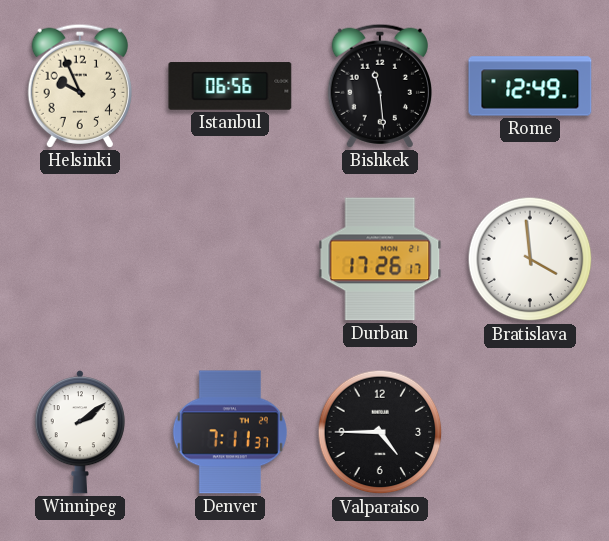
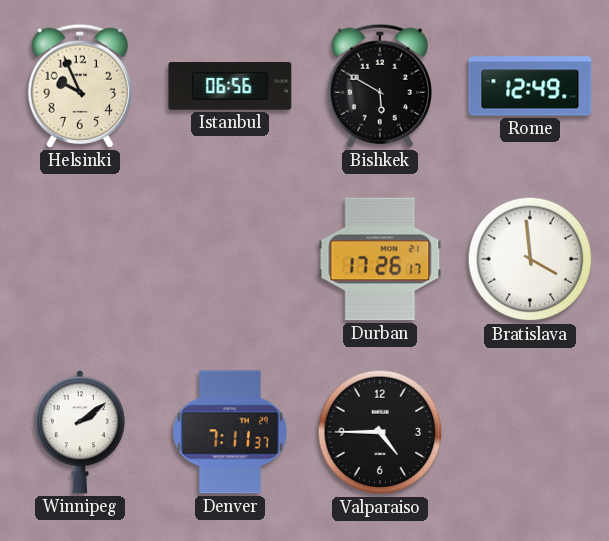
Bishkek: 11:29 -> 5:50
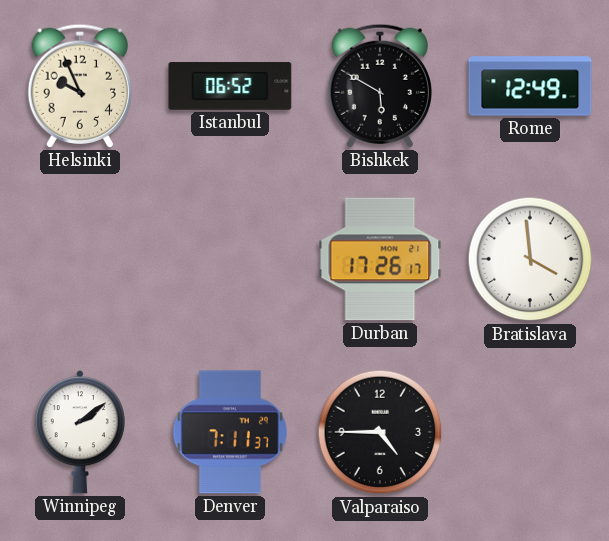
Istanbul: 06:56 -> 06:52
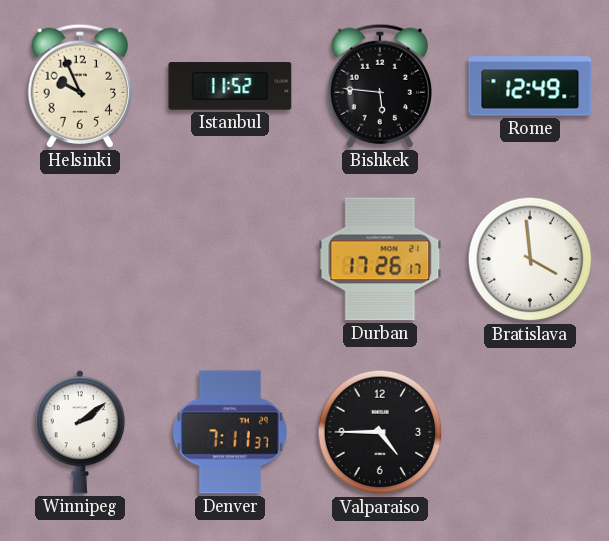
Istanbul: 06:52 -> 11:52
Bishkek: 5:50 -> 5:46
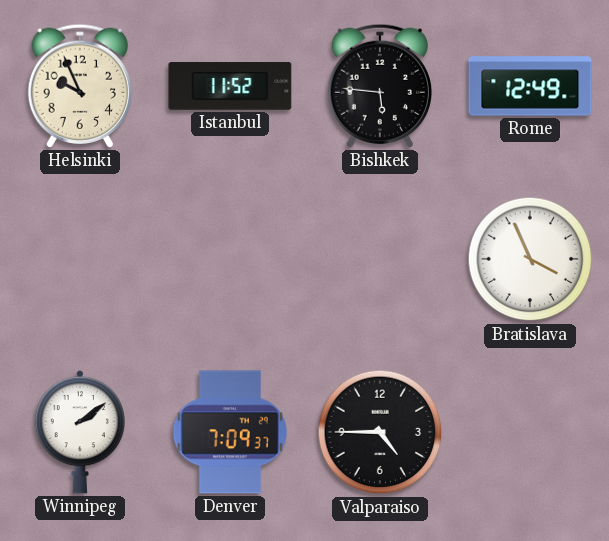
Durban: 17:26 -> none
Bratislava: 3:59 -> 3:56
Denver: 7:11 -> 7:09
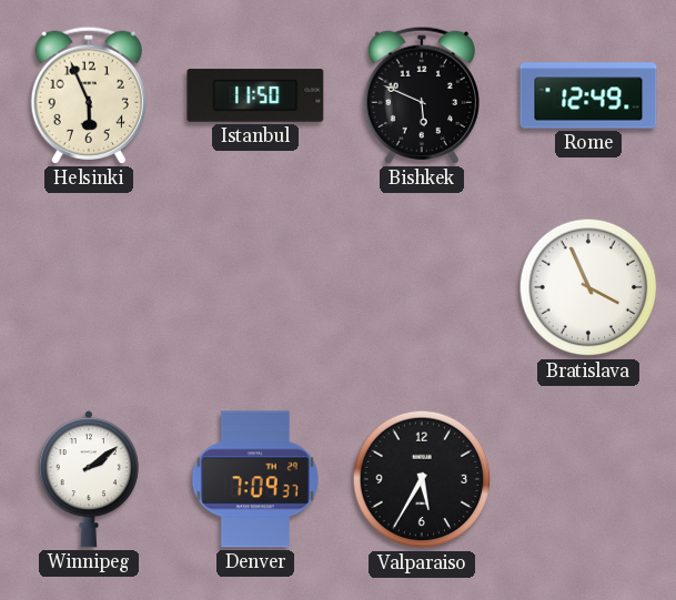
Helsinki: 9:56 -> 5:56
Istanbul: 11:52 -> 11:50
Bishkek: 5:46 -> 5:49
Valparaiso: 4:45 -> 5:35
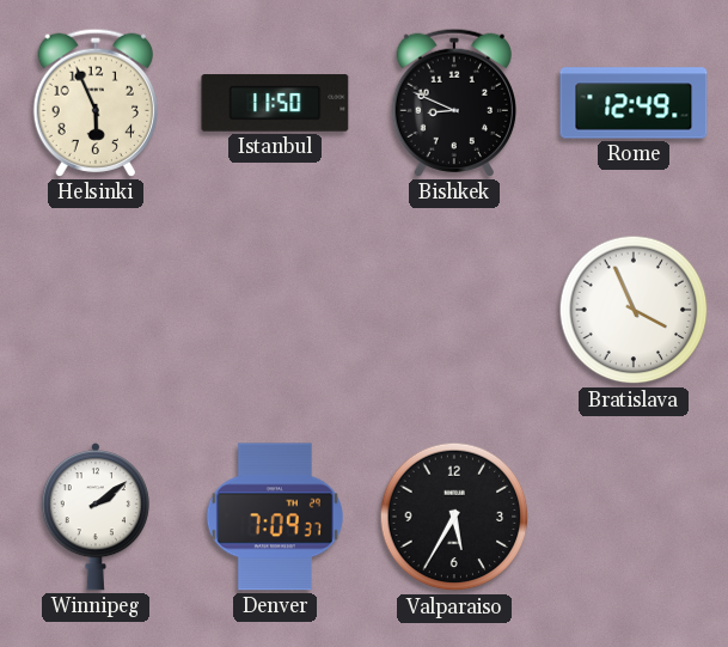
Bishkek: 5:49 -> 8:49
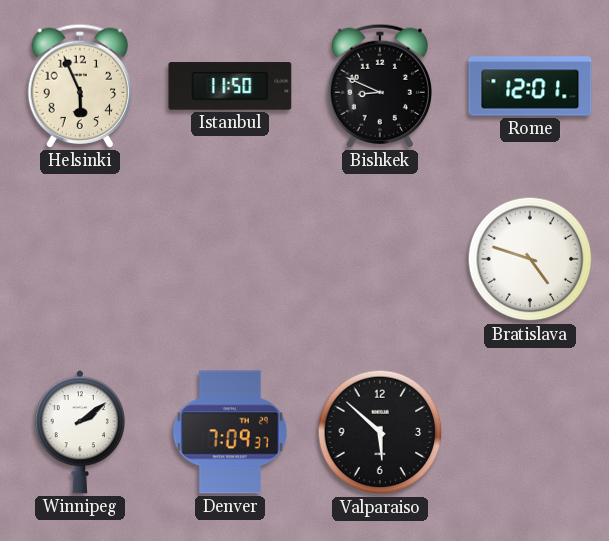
Rome: 12:49 -> 12:01
Bratislava: 3:56 -> 4:48
Valparaiso: 5:35 -> 5:52
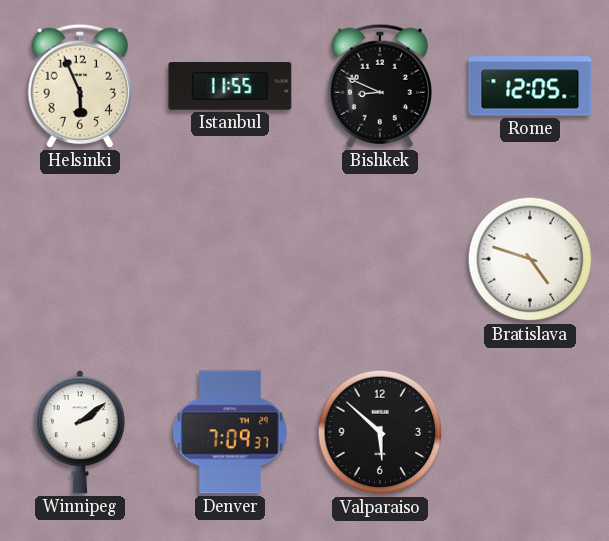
Istanbul: 11:50 -> 11:55
Rome: 12:01 -> 12:05
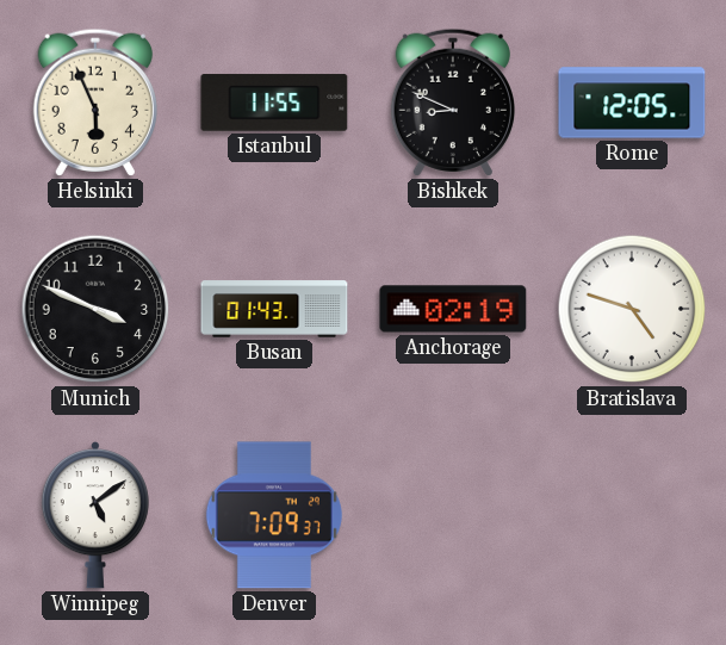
Munich: none -> 3:49
Busan: none -> 01:43
Anchorage: none -> 02:19
Winnipeg: 2:09 -> 5:09
Valparaiso: 5:52 -> none
